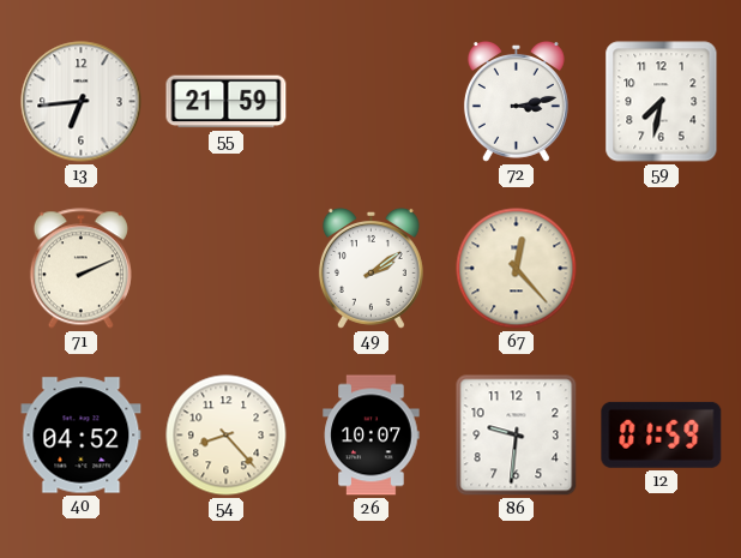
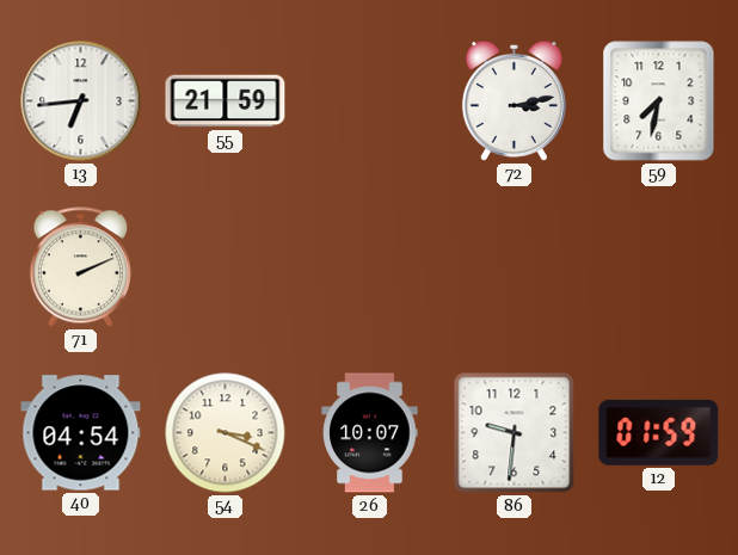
49: 2:09 -> none
67: 12:23 -> none
40: 04:52 -> 04:54
54: 8:23 -> 3:19
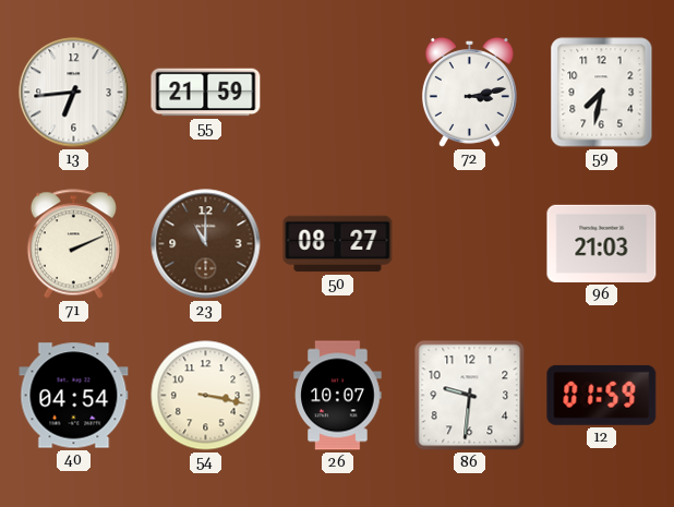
23: none -> 11:00
50: none -> 08:27
96: none -> 21:03
54: 3:19 -> 3:17
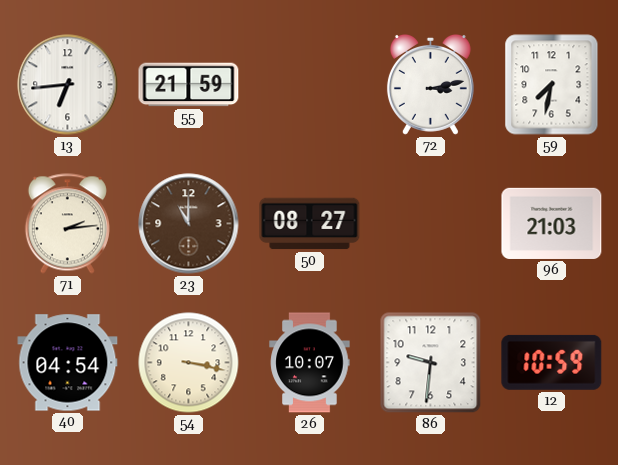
71: 2:11 -> 2:14
12: 01:59 -> 10:59
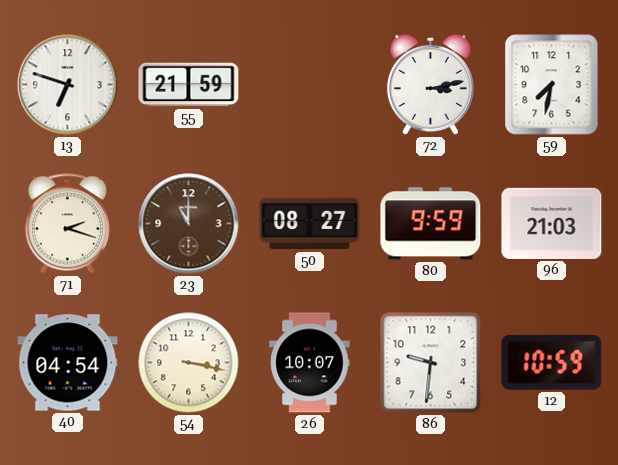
13: 6:44 -> 6:48
71: 2:14 -> 2:18
80: none -> 9:59
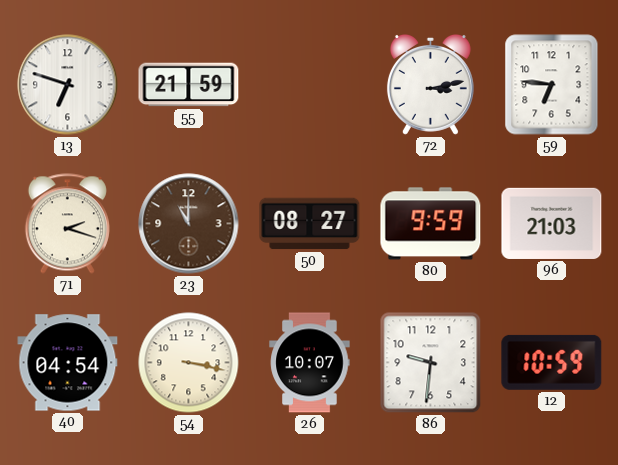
59: 7:32 -> 6:46
